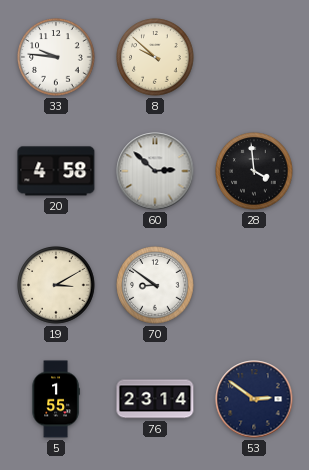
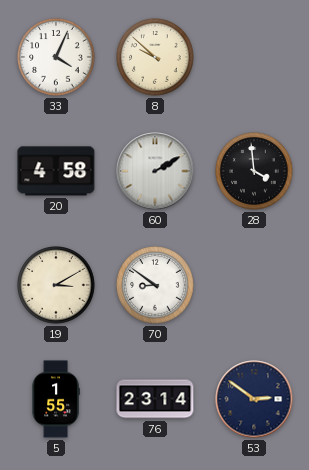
33: 9:46 -> 4:04
60: 2:52 -> 2:10
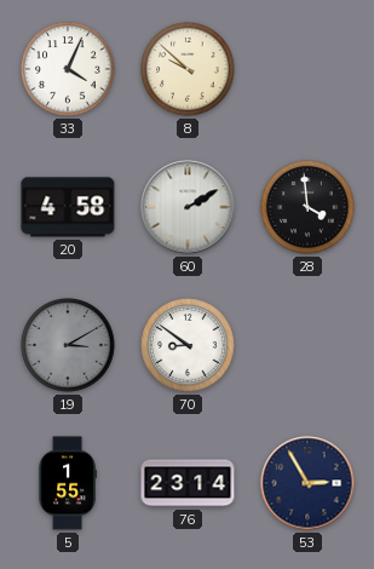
19 dial: cream -> grey
53: 2:51 -> 2:55
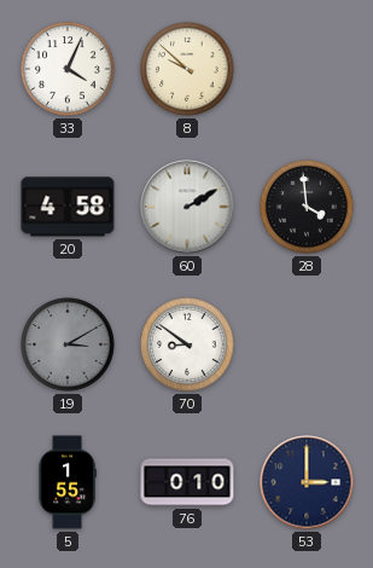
76: 23:14 -> 0:10
53: 2:55 -> 3:00
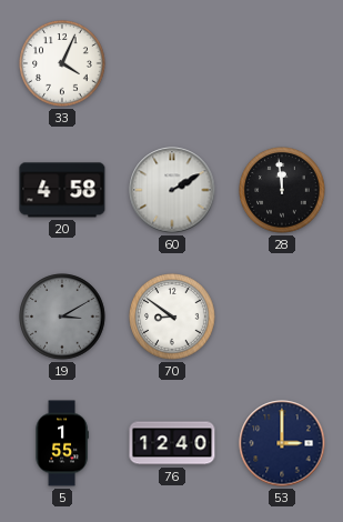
8: 9:52 -> none
28: 3:59 -> 11:59
76: 0:10 -> 12:40
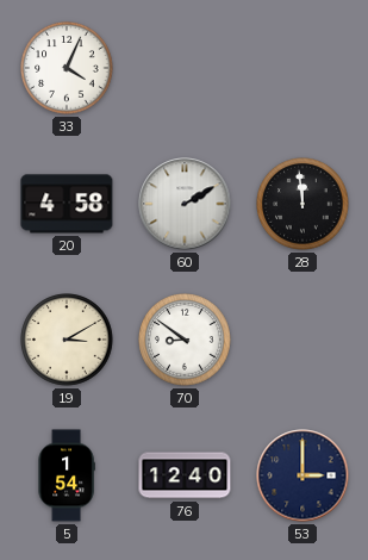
19 dial: grey -> cream
5: 1:55 -> 1:54
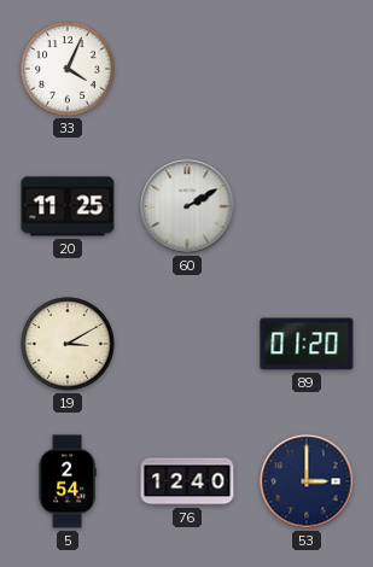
20: 4:58 -> 11:25
28: 11:59 -> none
70: 8:51 -> none
89: none -> 01:20
5: 1:54 -> 2:54
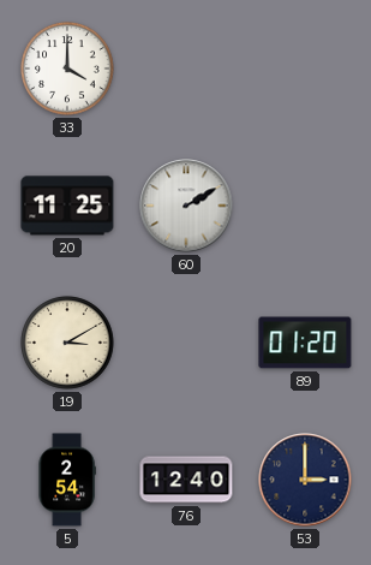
33: 4:04 -> 4:00
